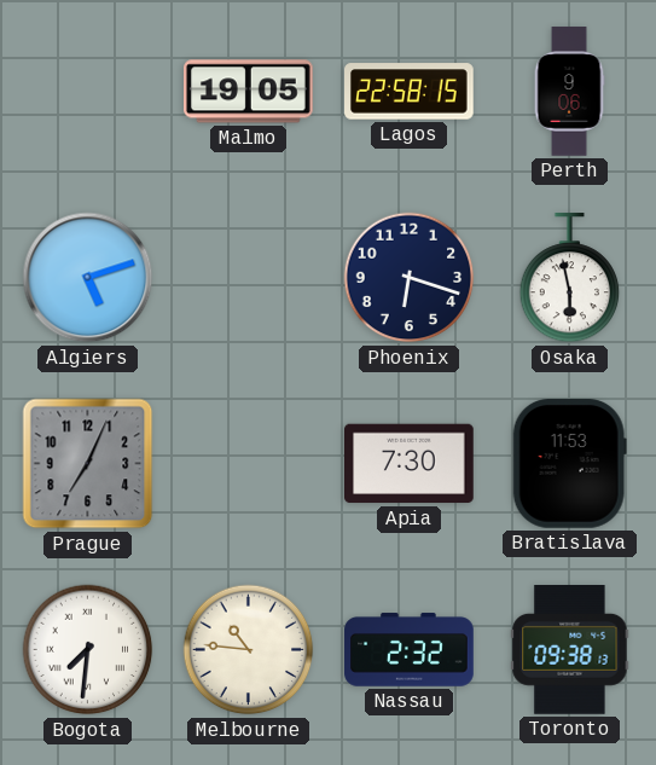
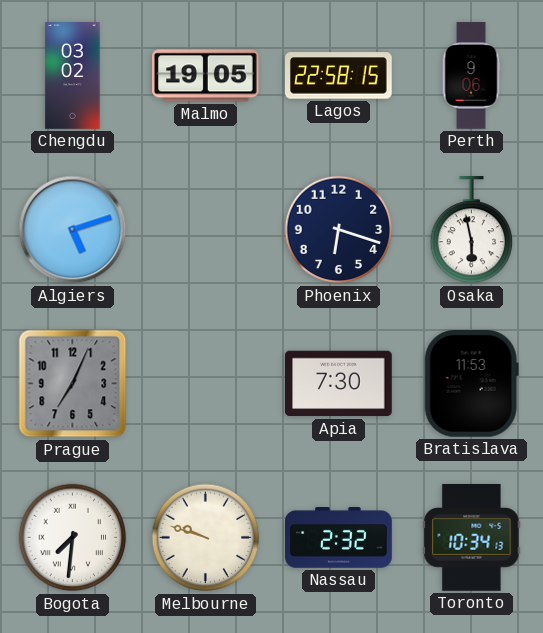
Chengdu: none -> 03:02
Melbourne: 10:46 -> 9:48
Toronto: 09:38 -> 10:34
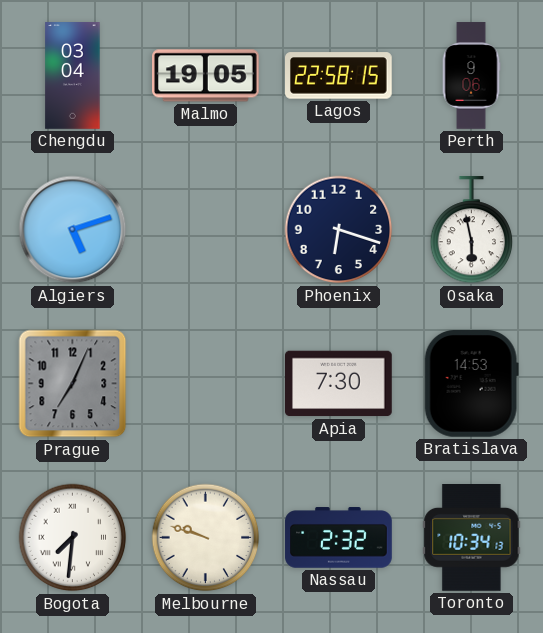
Chengdu: 03:02 -> 03:04
Bratislava: 11:53 -> 14:53
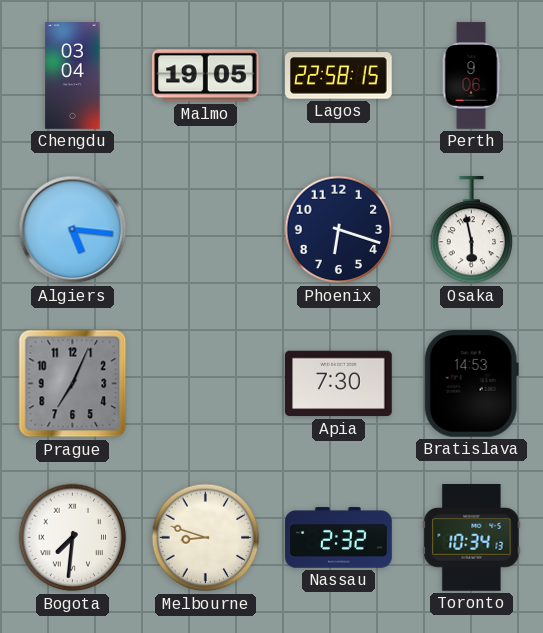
Algiers: 5:12 -> 5:16
Melbourne: 9:48 -> 8:48
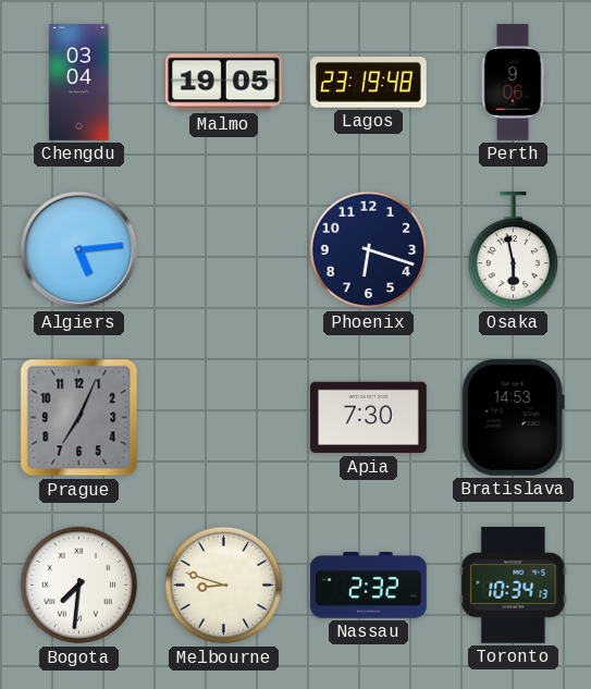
Lagos: 22:58 -> 23:19
Algiers: 5:16 -> 5:14
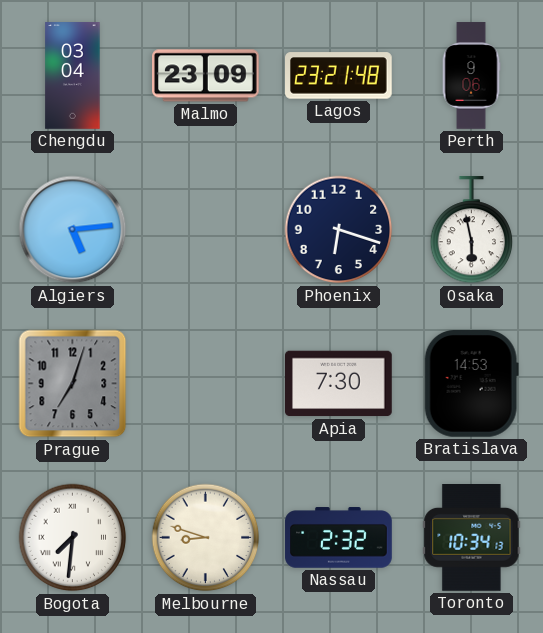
Malmo: 19:05 -> 23:09
Lagos: 23:19 -> 23:21
Prague: 7:04 -> 7:03
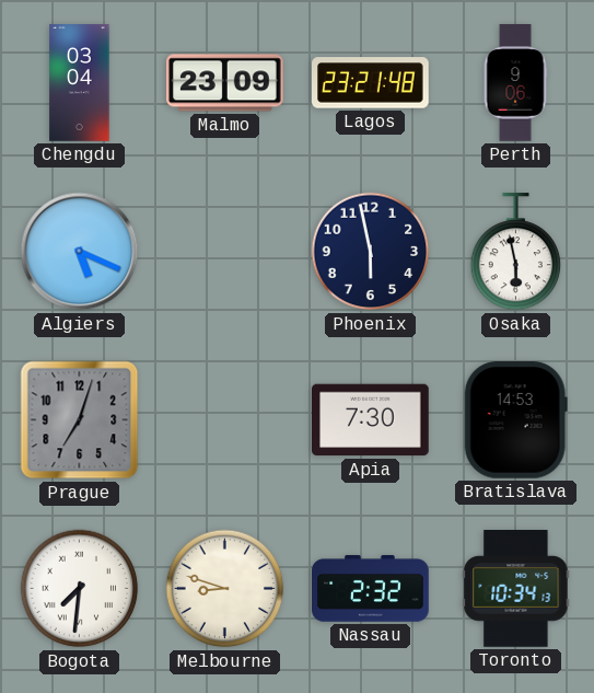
Algiers: 5:14 -> 5:19
Phoenix: 6:18 -> 5:58
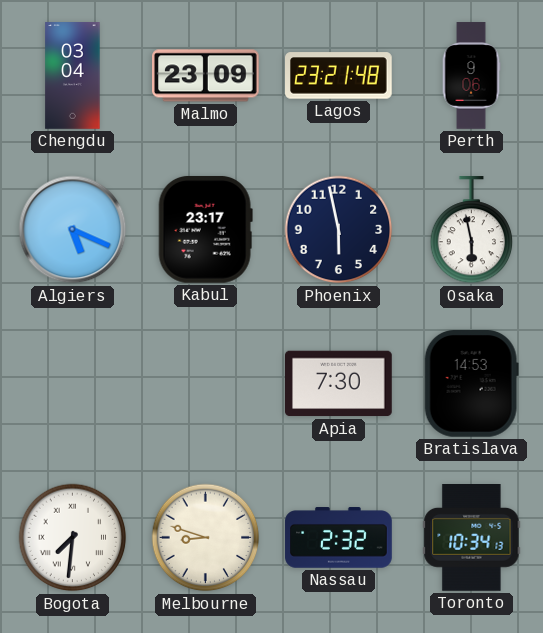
Kabul: none -> 23:17
Prague: 7:03 -> none
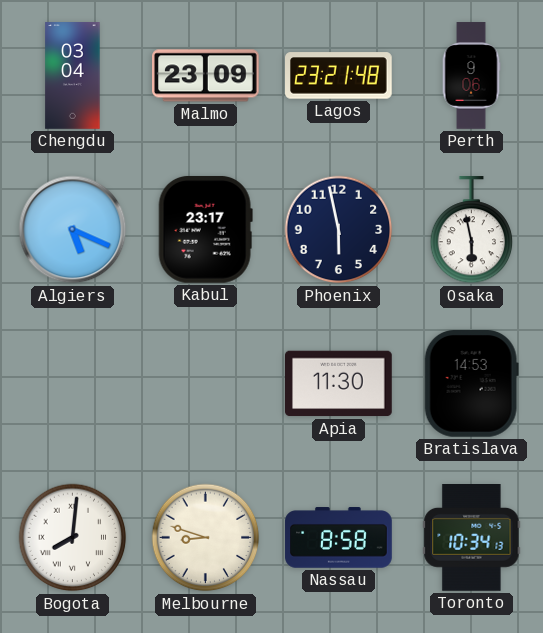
Apia: 7:30 -> 11:30
Bogota: 7:31 -> 8:01
Nassau: 2:32 -> 8:58
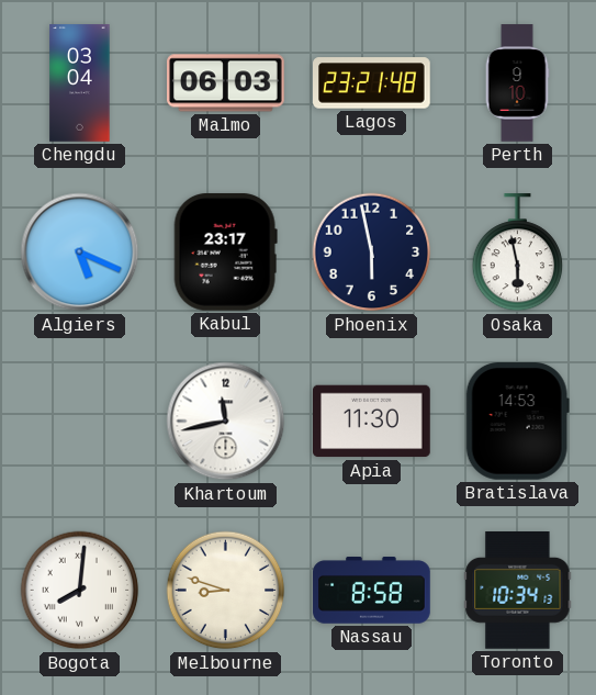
Malmo: 23:09 -> 06:03
Perth: 9:06 -> 9:10
Khartoum: none -> 11:43
